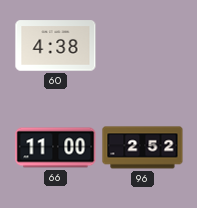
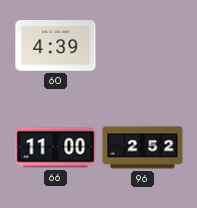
60: 4:38 -> 4:39
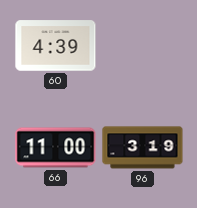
96: 2:52 -> 3:19
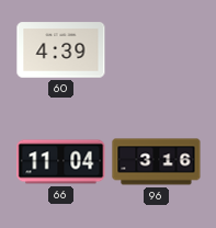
66: 11:00 -> 11:04
96: 3:19 -> 3:16
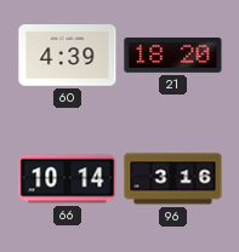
21: none -> 18:20
66: 11:04 -> 10:14
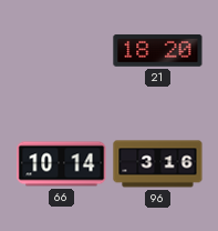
60: 4:39 -> none
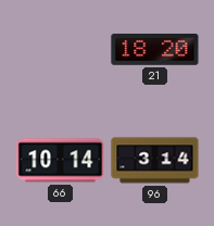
96: 3:16 -> 3:14
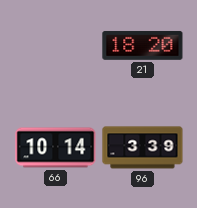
96: 3:14 -> 3:39
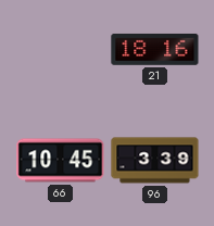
21: 18:20 -> 18:16
66: 10:14 -> 10:45
